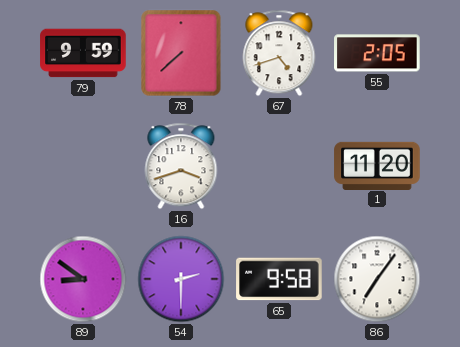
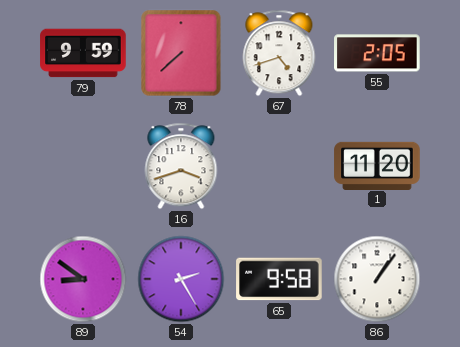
54: 2:30 -> 2:25
86: 7:06 -> 1:06
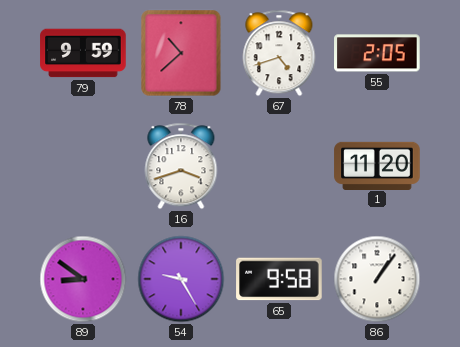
78: 7:38 -> 10:38
54: 2:25 -> 9:25
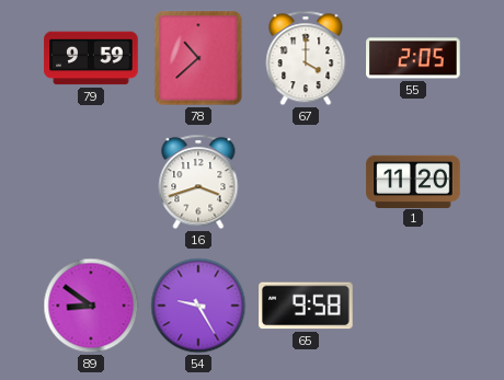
67: 4:42 -> 4:00
86: 1:06 -> none
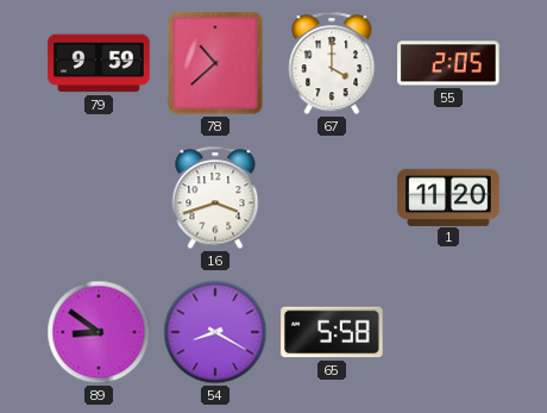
54: 9:25 -> 8:20
65: 9:58 -> 5:58
